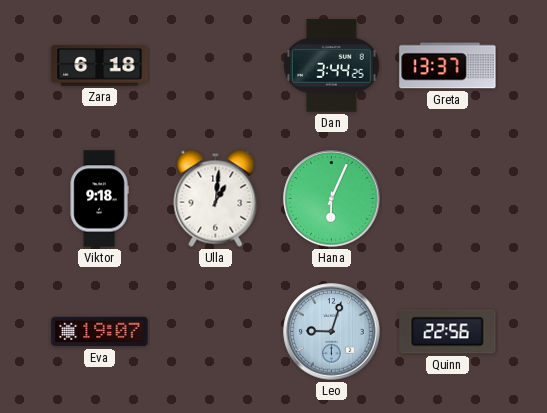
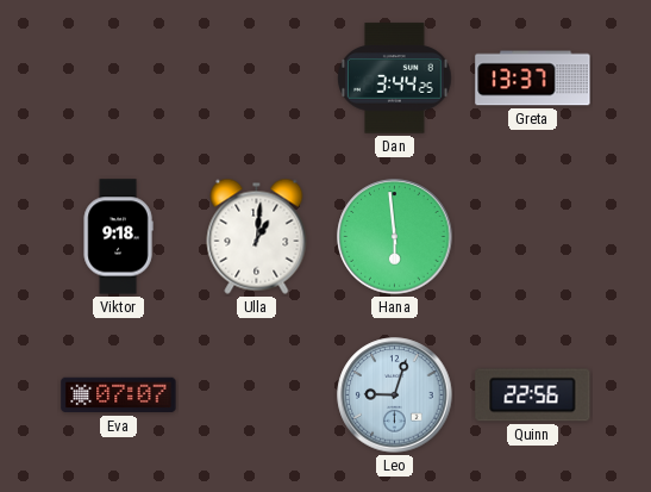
Zara: 6:18 -> none
Hana: 6:04 -> 5:59
Eva: 19:07 -> 07:07
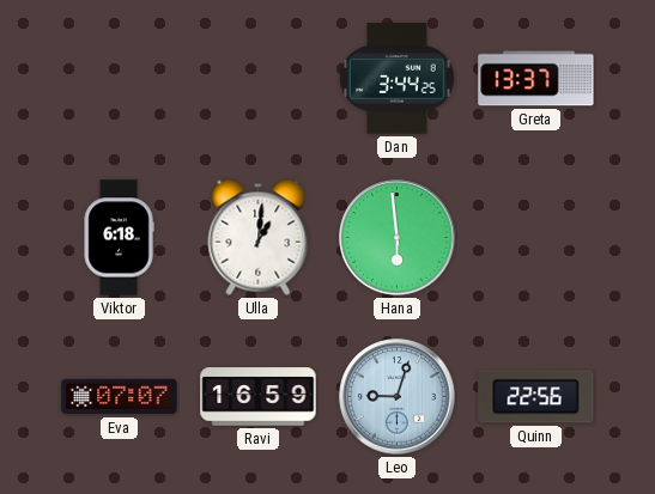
Viktor: 9:18 -> 6:18
Ravi: none -> 16:59
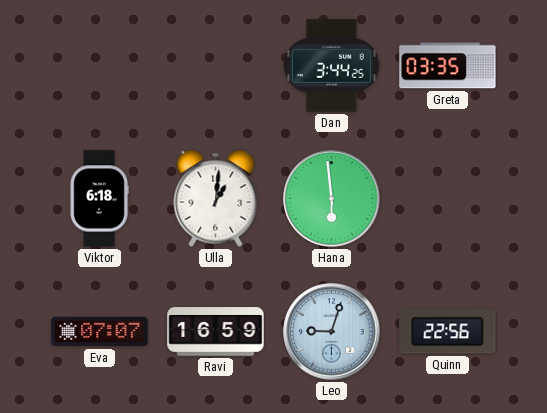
Greta: 13:37 -> 03:35
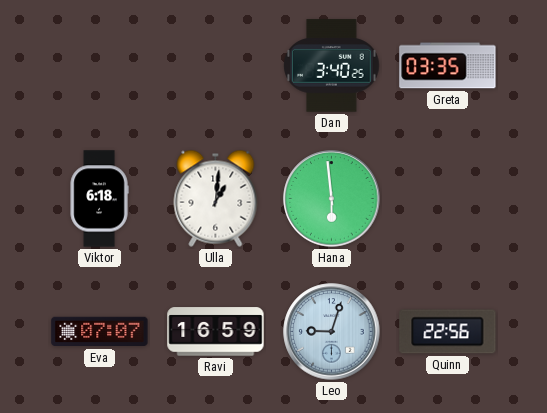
Dan: 3:44 -> 3:40
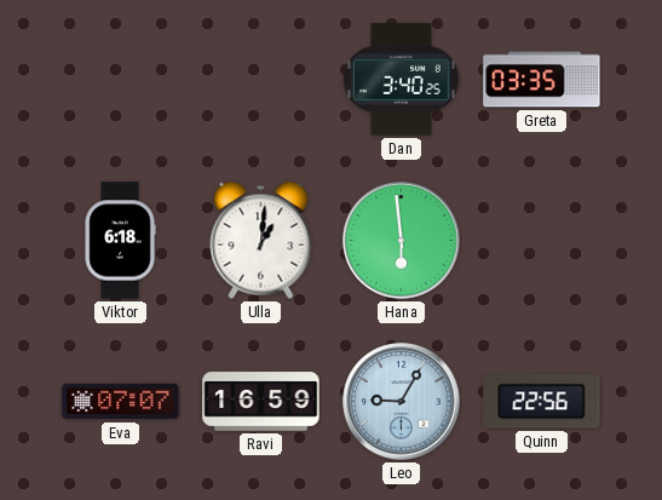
Leo: 9:03 -> 9:05
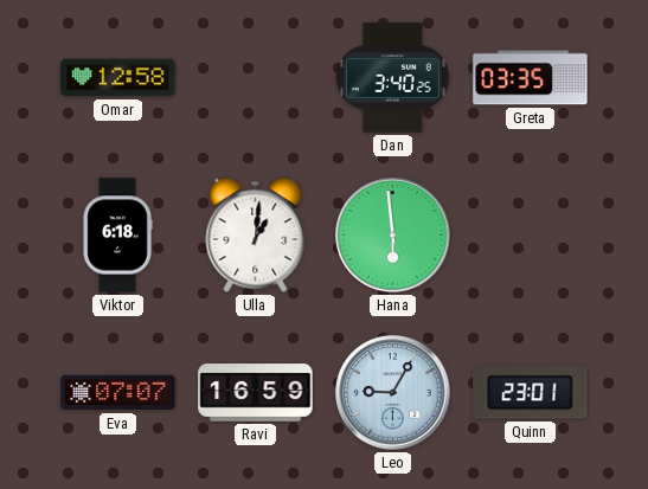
Omar: none -> 12:58
Quinn: 22:56 -> 23:01
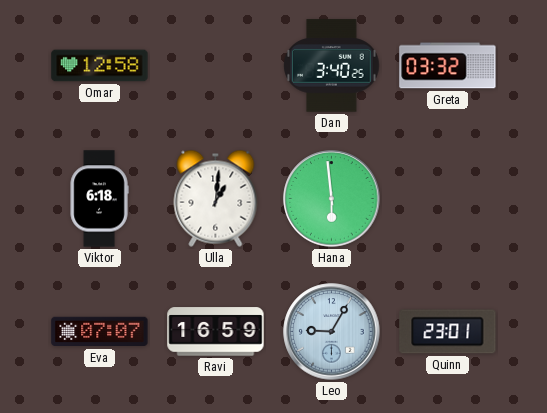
Greta: 03:35 -> 03:32
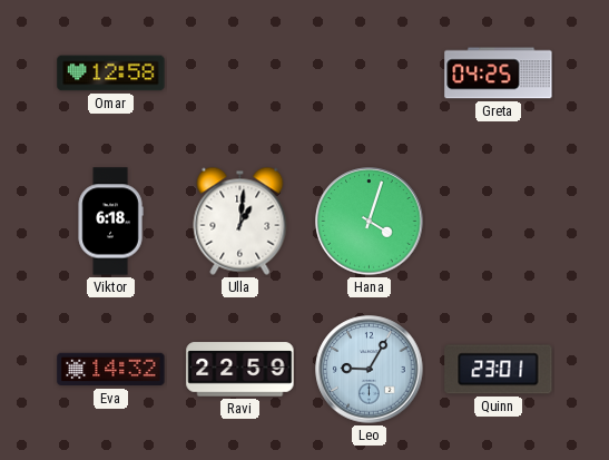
Dan: 3:40 -> none
Greta: 03:32 -> 04:25
Hana: 5:59 -> 4:03
Eva: 07:07 -> 14:32
Ravi: 16:59 -> 22:59
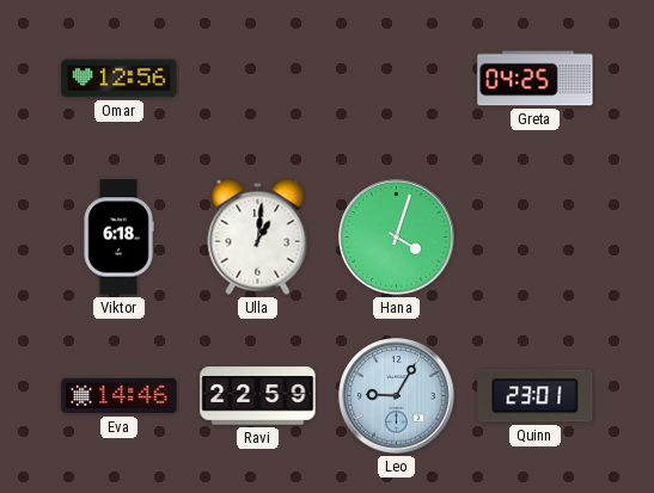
Omar: 12:58 -> 12:56
Eva: 14:32 -> 14:46
